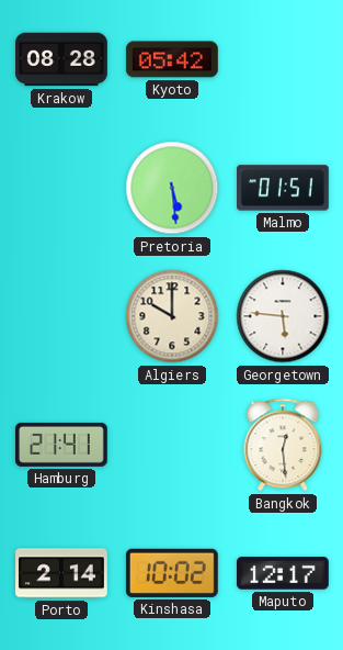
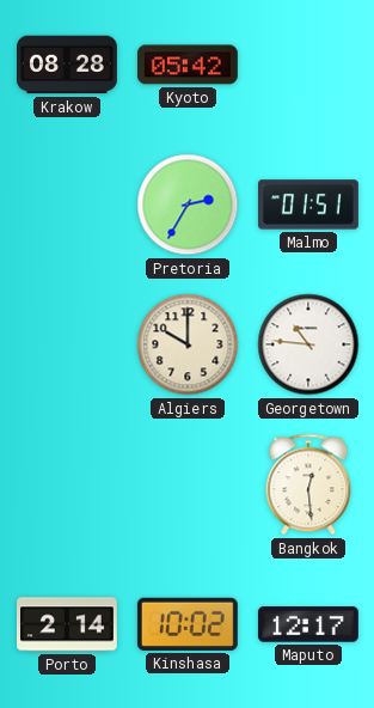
Pretoria: 5:29 -> 2:35
Georgetown: 5:46 -> 10:46
Hamburg: 21:41 -> none
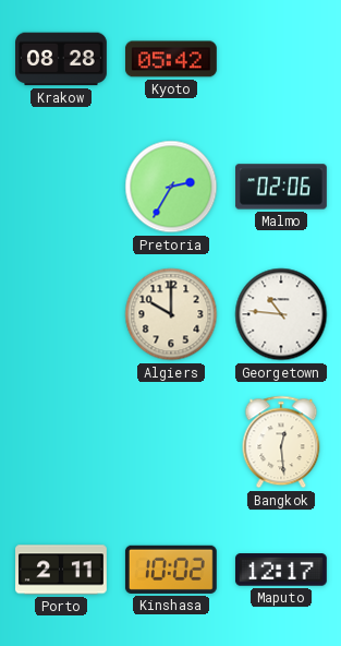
Malmo: 01:51 -> 02:06
Porto: 2:14 -> 2:11
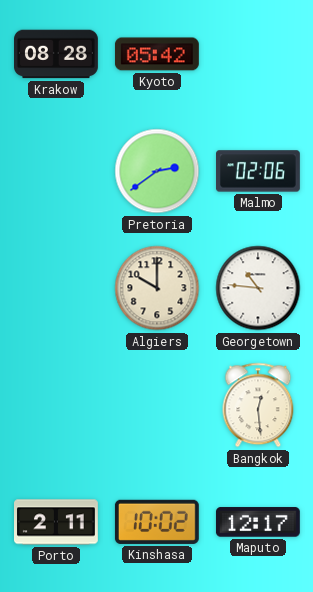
Pretoria: 2:35 -> 2:39
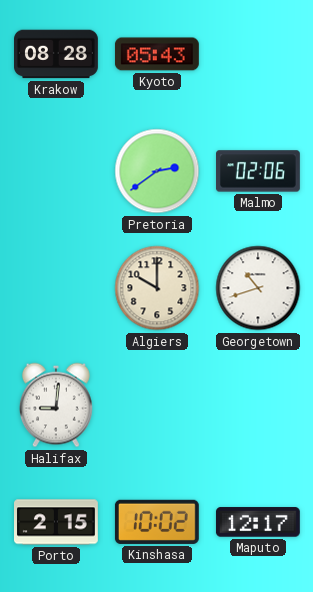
Kyoto: 05:42 -> 05:43
Georgetown: 10:46 -> 10:42
Halifax: none -> 9:01
Bangkok: 12:29 -> none
Porto: 2:11 -> 2:15
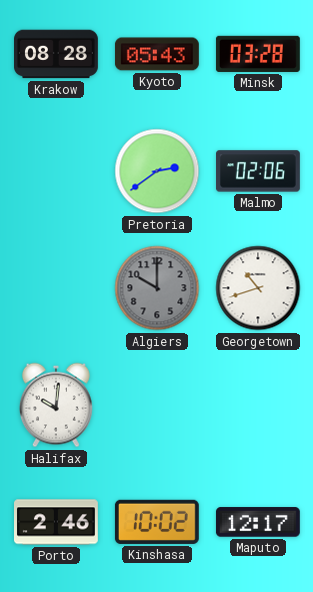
Minsk: none -> 03:28
Algiers dial: cream -> grey
Halifax: 9:01 -> 10:01
Porto: 2:15 -> 2:46
